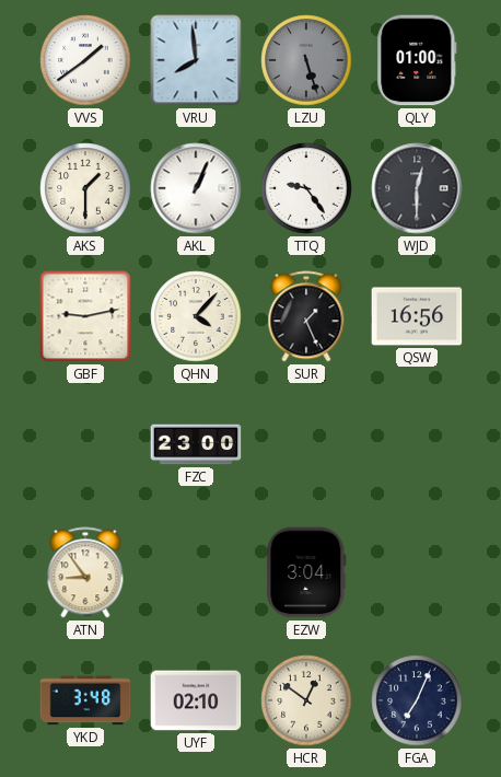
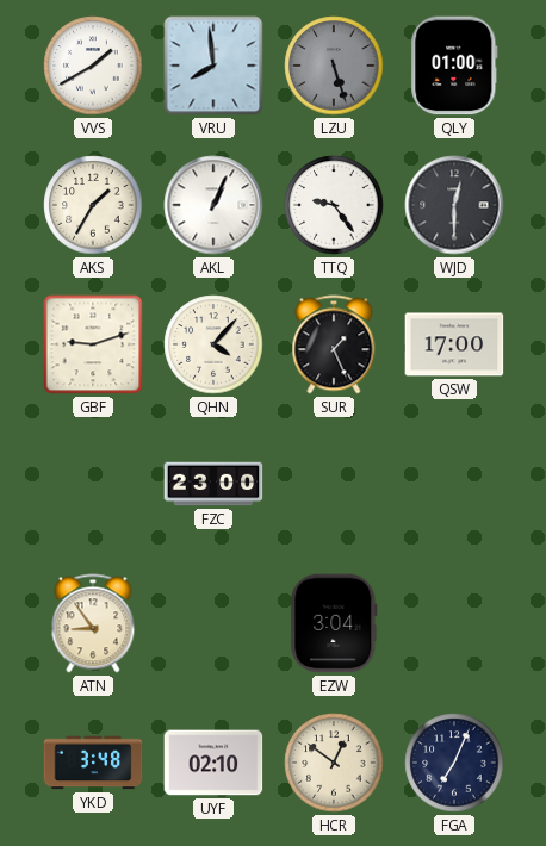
VVS: 1:39 -> 1:40
AKS: 1:30 -> 1:35
GBF: 9:13 -> 9:12
QSW: 16:56 -> 17:00
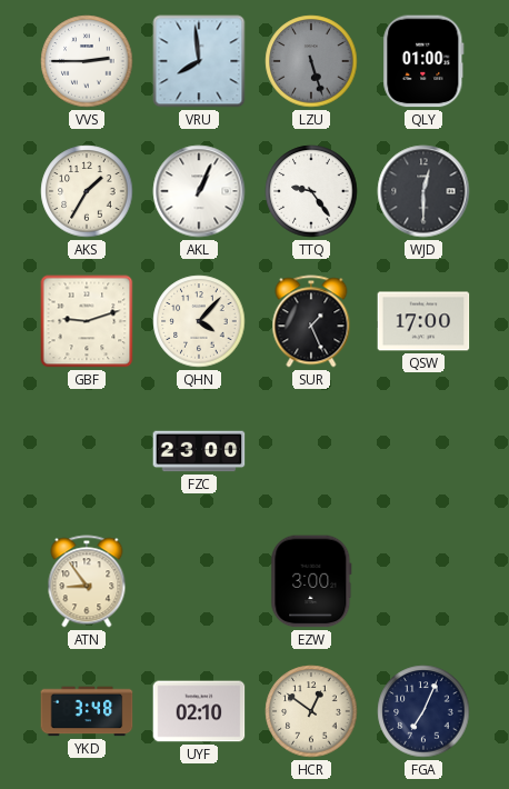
VVS: 1:40 -> 2:45
EZW: 3:04 -> 3:00
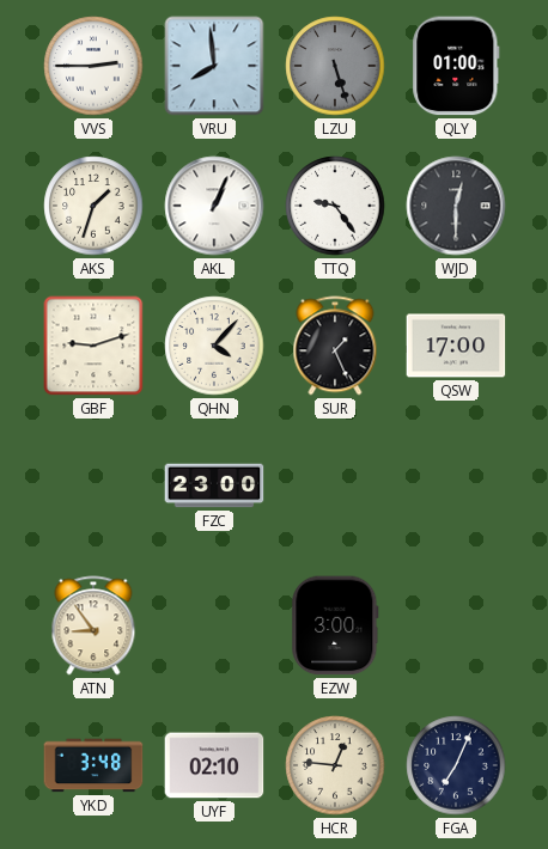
AKS: 1:35 -> 1:33
HCR: 12:51 -> 12:46
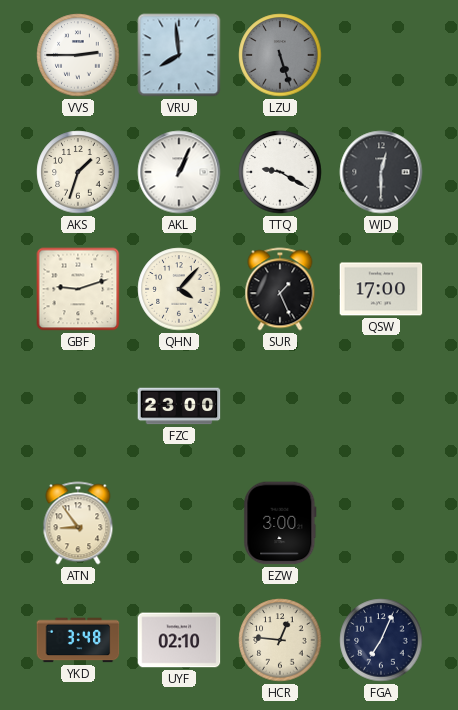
QLY: 01:00 -> none
TTQ: 9:24 -> 9:20
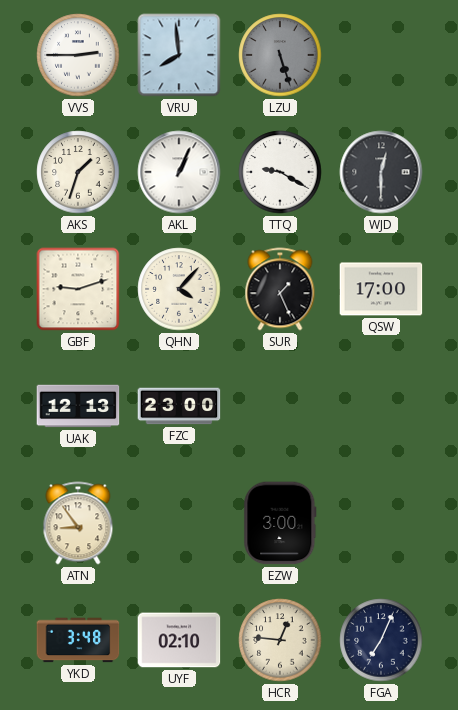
UAK: none -> 12:13
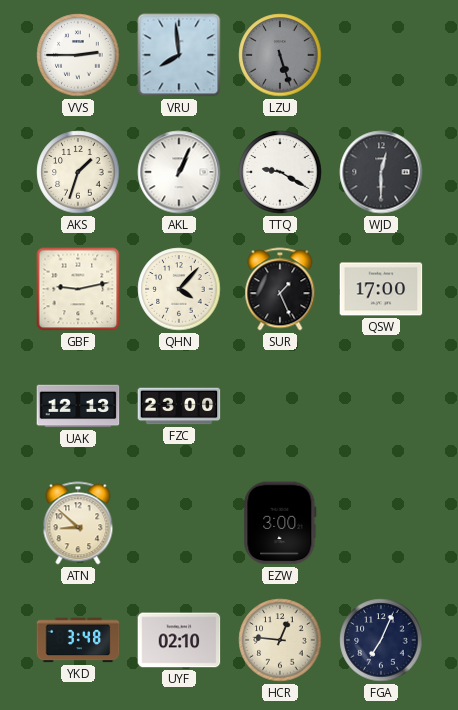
GBF: 9:12 -> 9:13
ATN: 8:54 -> 8:52
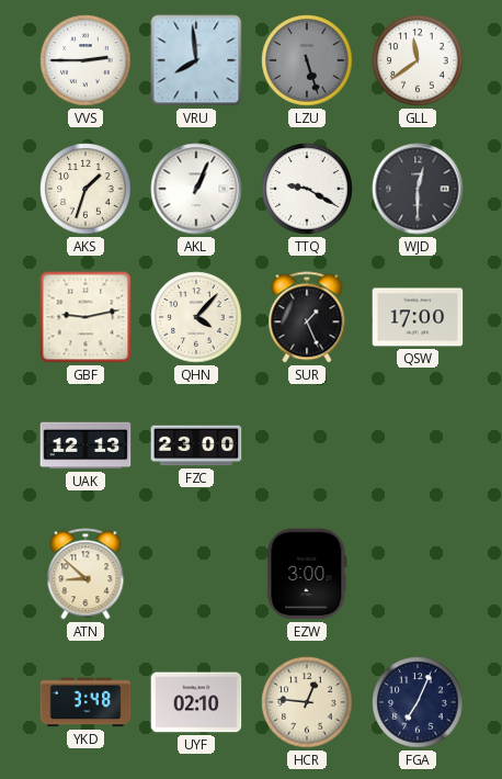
GLL: none -> 11:39
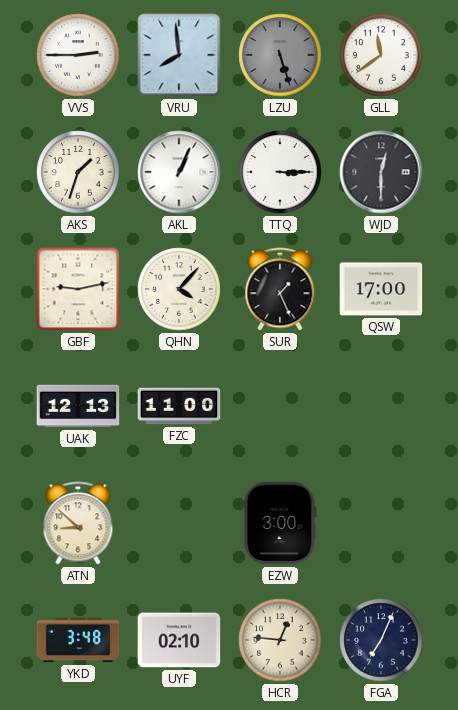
TTQ: 9:20 -> 3:15
FZC: 23:00 -> 11:00
